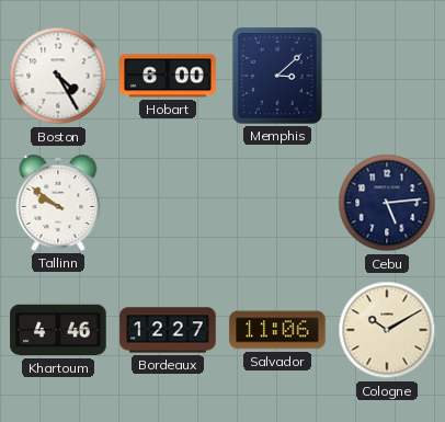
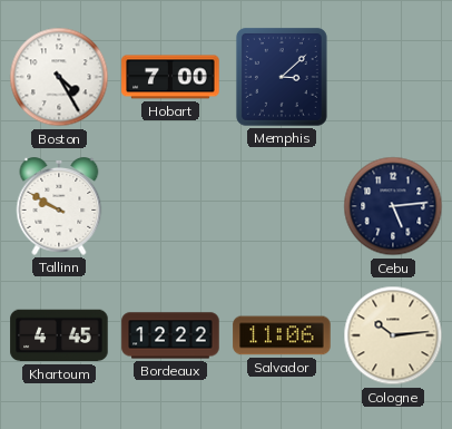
Hobart: 6:00 -> 7:00
Tallinn: 9:51 -> 9:50
Khartoum: 4:46 -> 4:45
Bordeaux: 12:27 -> 12:22
Cologne: 10:10 -> 10:14
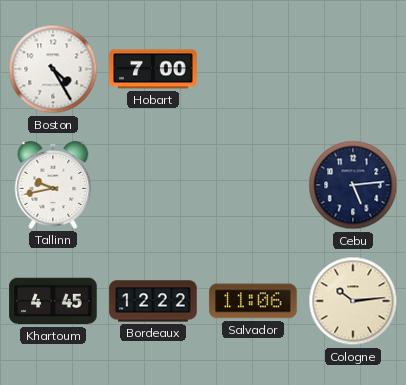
Memphis: 3:08 -> none
Tallinn: 9:50 -> 9:43
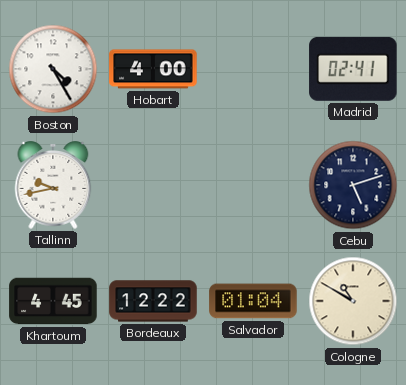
Hobart: 7:00 -> 4:00
Madrid: none -> 02:41
Cebu: 5:14 -> 5:12
Salvador: 11:06 -> 01:04
Cologne: 10:14 -> 10:50
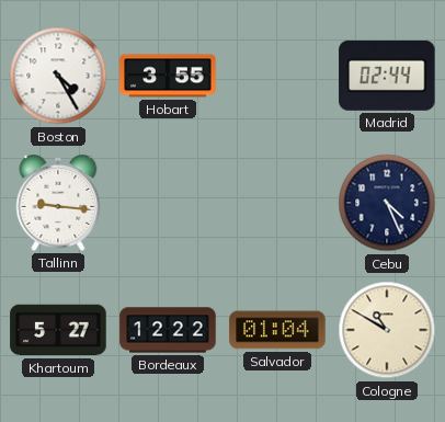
Hobart: 4:00 -> 3:55
Madrid: 02:41 -> 02:44
Tallinn: 9:43 -> 9:16
Cebu: 5:12 -> 4:26
Khartoum: 4:45 -> 5:27
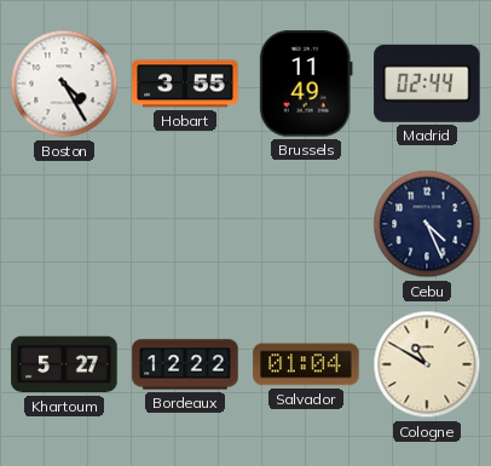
Brussels: none -> 11:49
Tallinn: 9:16 -> none
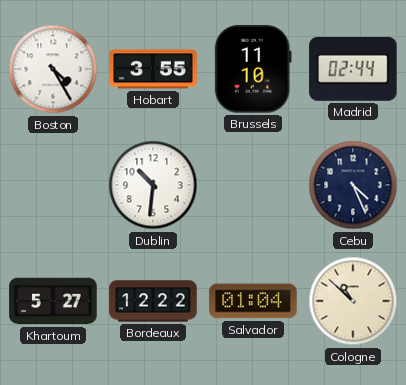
Brussels: 11:49 -> 11:10
Dublin: none -> 10:31
Cologne: 10:50 -> 10:52
